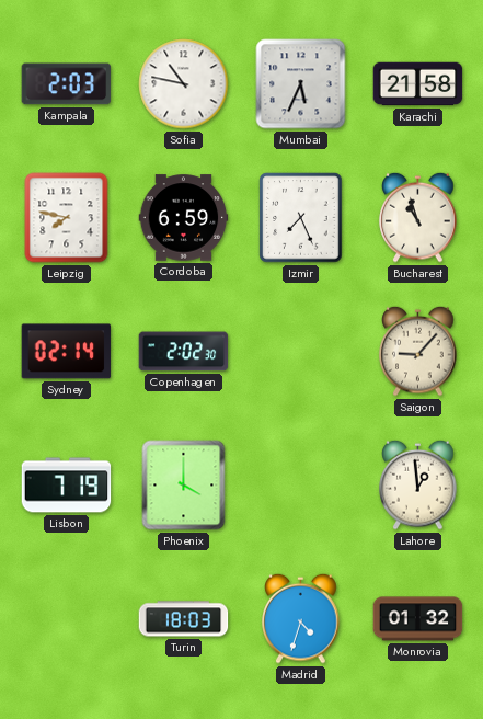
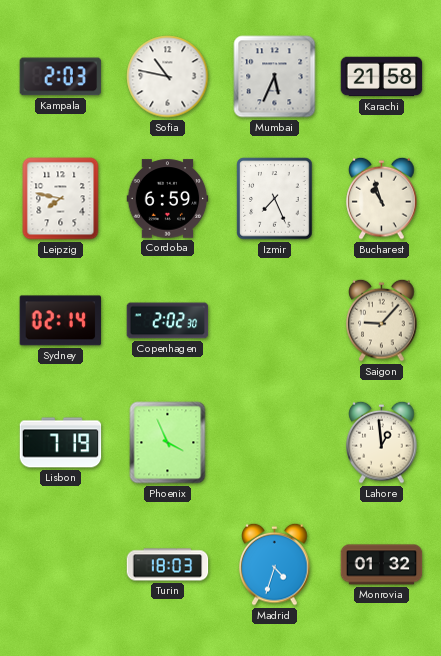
Phoenix: 4:00 -> 3:56
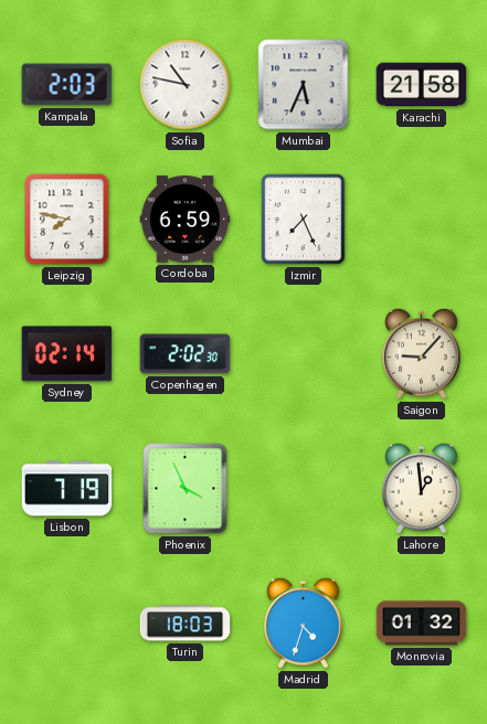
Bucharest: 10:57 -> none
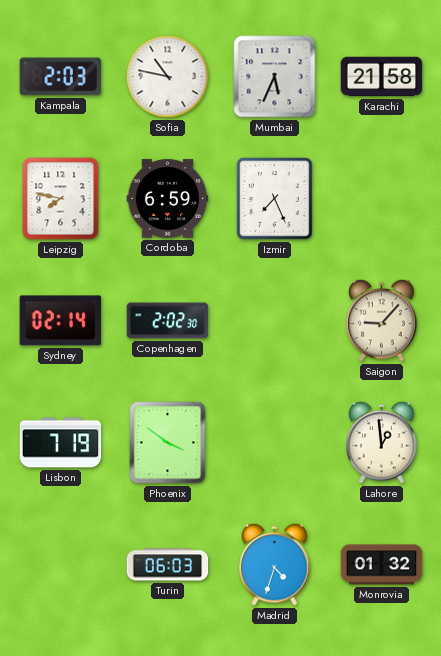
Phoenix: 3:56 -> 3:51
Turin: 18:03 -> 06:03
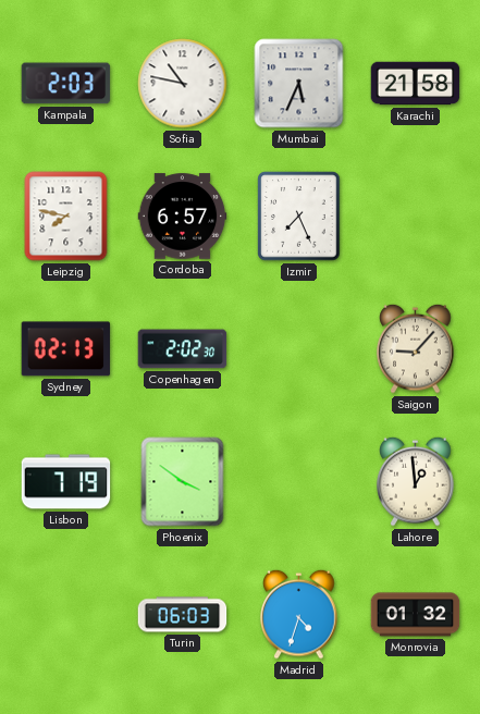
Cordoba: 6:59 -> 6:57
Sydney: 02:14 -> 02:13
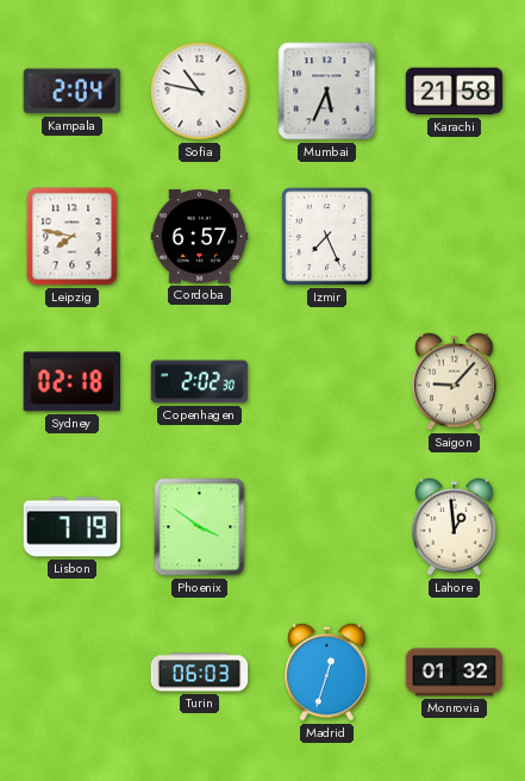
Kampala: 2:03 -> 2:04
Sydney: 02:13 -> 02:18
Madrid: 4:33 -> 12:33
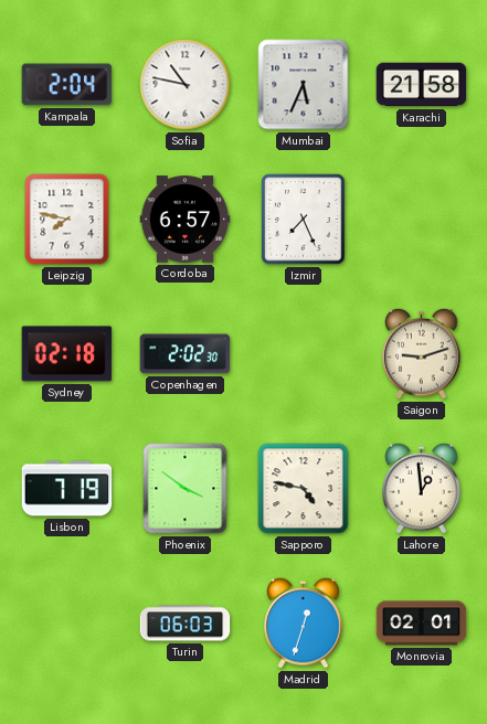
Saigon: 9:07 -> 9:12
Sapporo: none -> 4:47
Monrovia: 01:32 -> 02:01
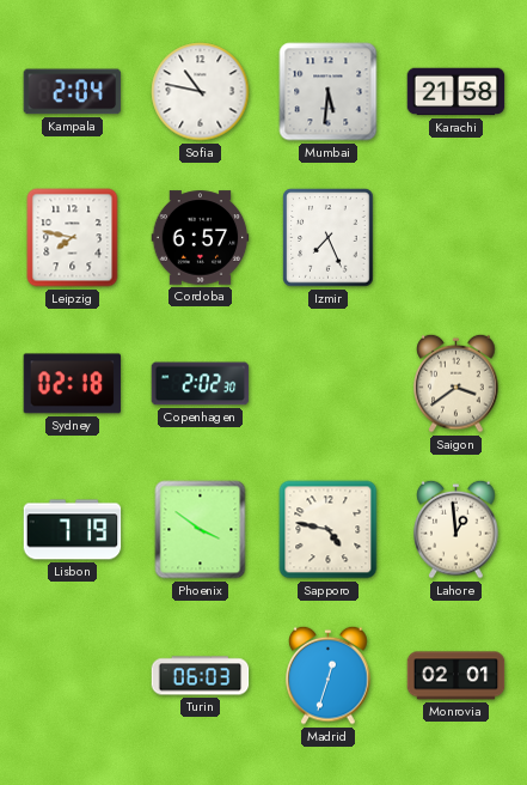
Mumbai: 5:34 -> 5:31
Saigon: 9:12 -> 3:39
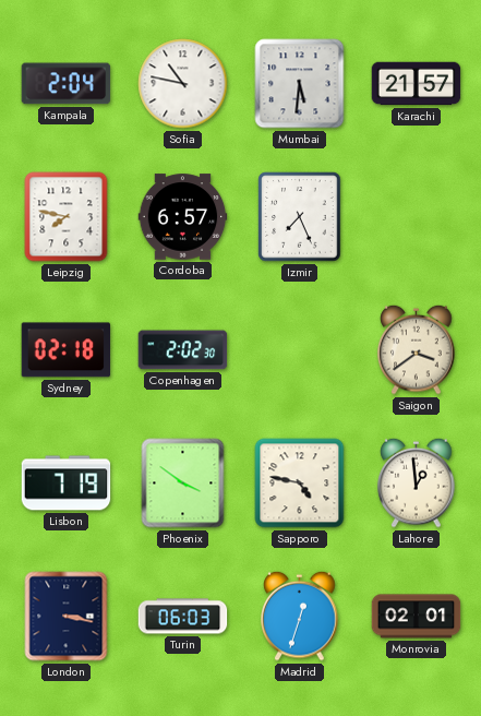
Karachi: 21:58 -> 21:57
London: none -> 3:17
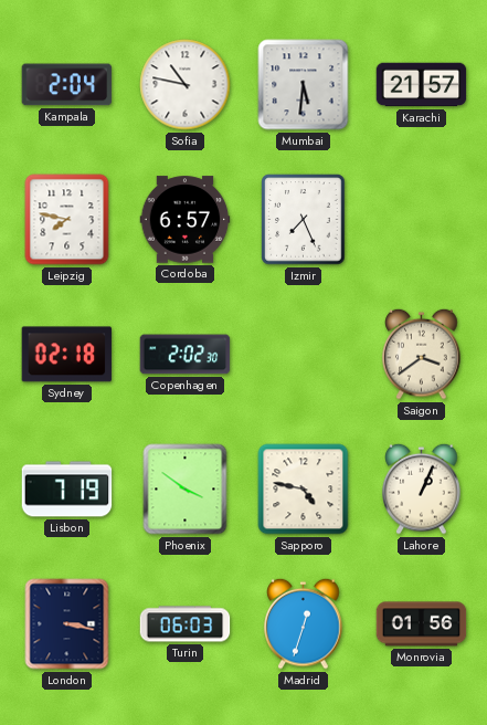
Lahore: 12:59 -> 1:04
Monrovia: 02:01 -> 01:56
